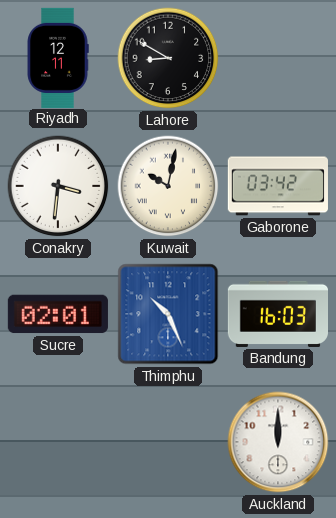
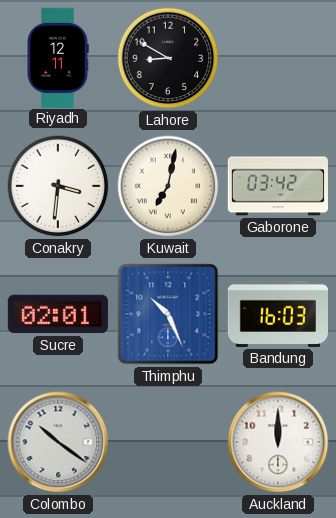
Kuwait: 10:02 -> 7:02
Colombo: none -> 10:21
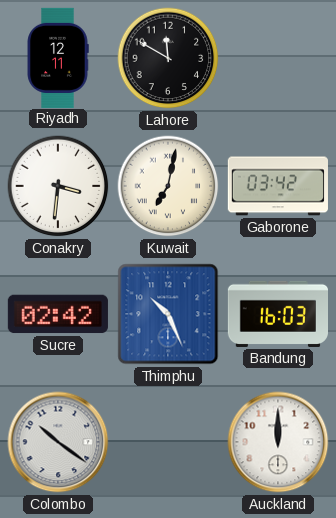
Lahore: 8:50 -> 11:50
Sucre: 02:01 -> 02:42
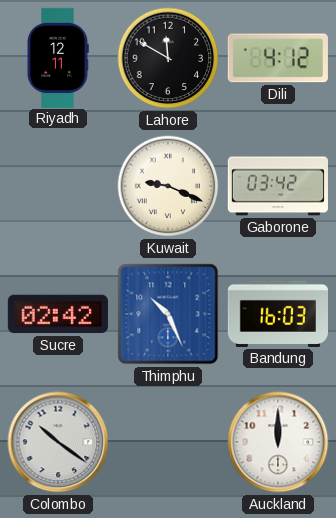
Dili: none -> 4:12
Conakry: 3:31 -> none
Kuwait: 7:02 -> 9:19
